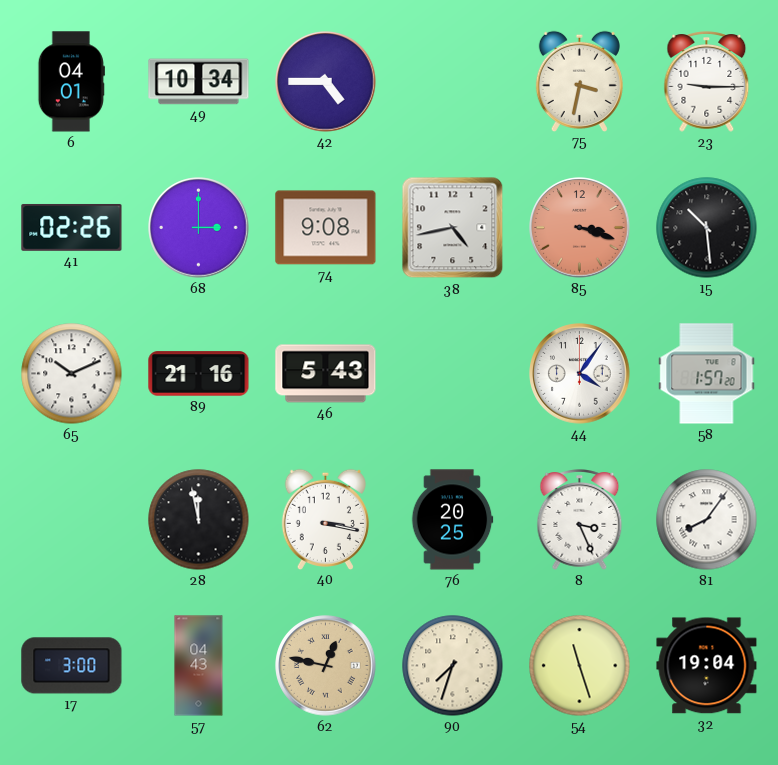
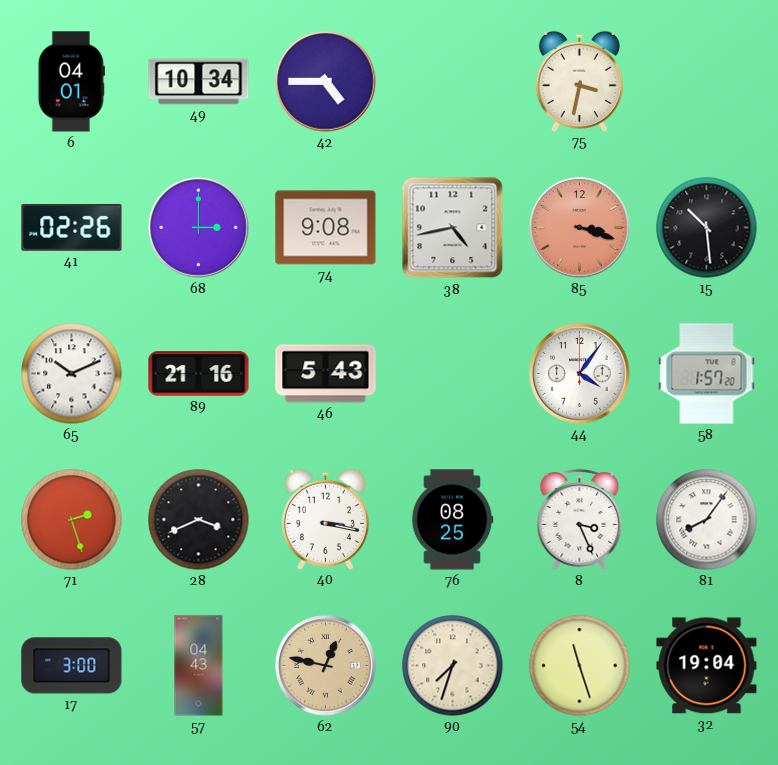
23: 9:15 -> none
71: none -> 2:27
28: 11:58 -> 3:41
76: 20:25 -> 08:25
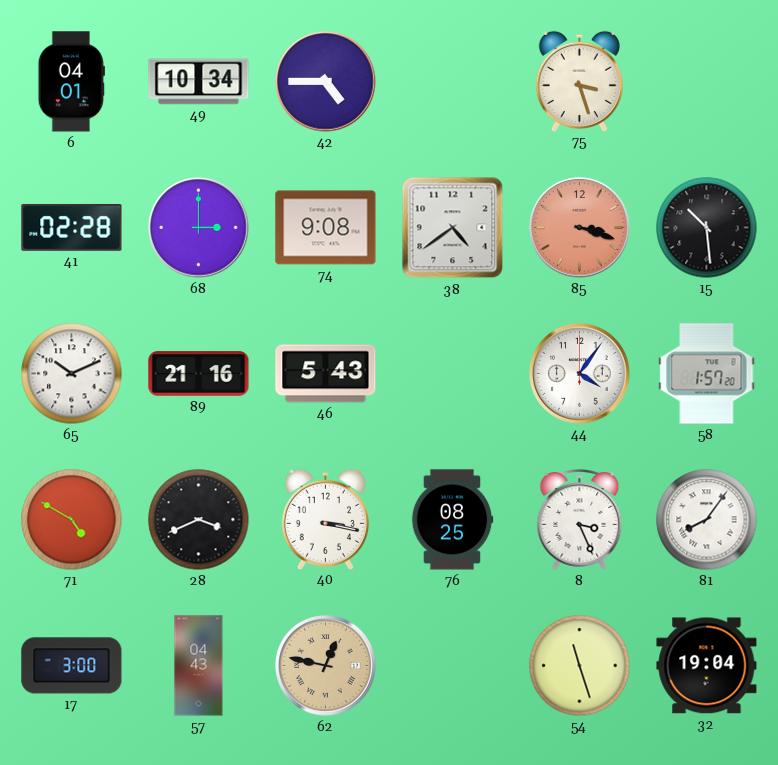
75: 3:32 -> 3:27
41: 02:26 -> 02:28
38: 4:43 -> 4:39
71: 2:27 -> 4:50
90: 7:33 -> none
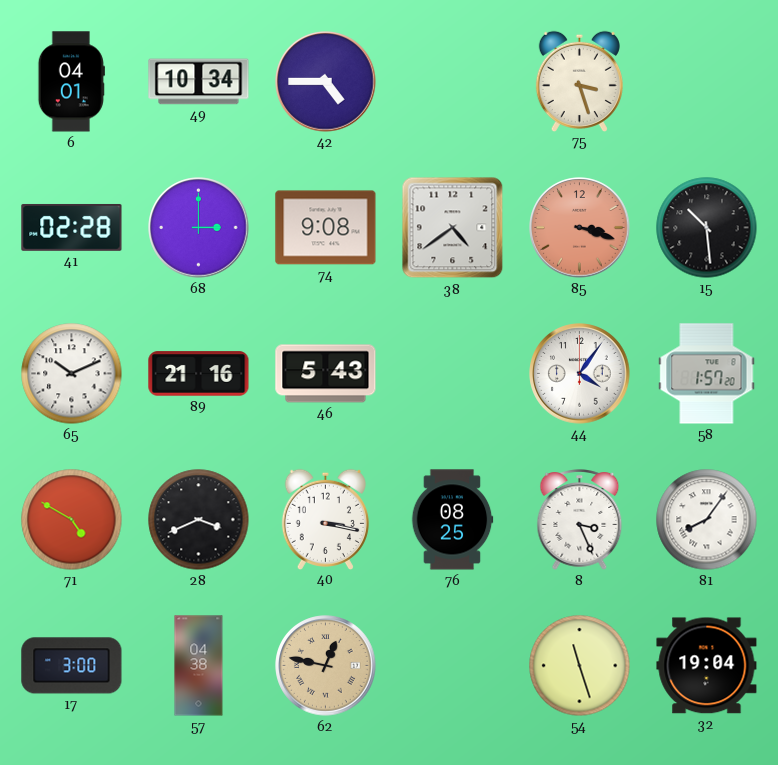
57: 04:43 -> 04:38
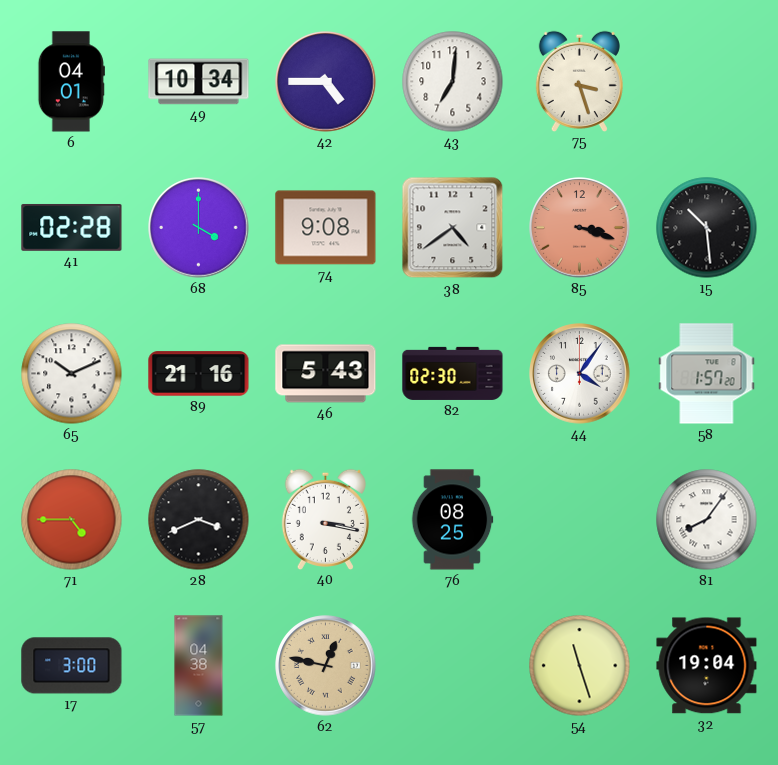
43: none -> 7:01
68: 3:00 -> 4:00
82: none -> 02:30
71: 4:50 -> 4:45
8: 3:26 -> none
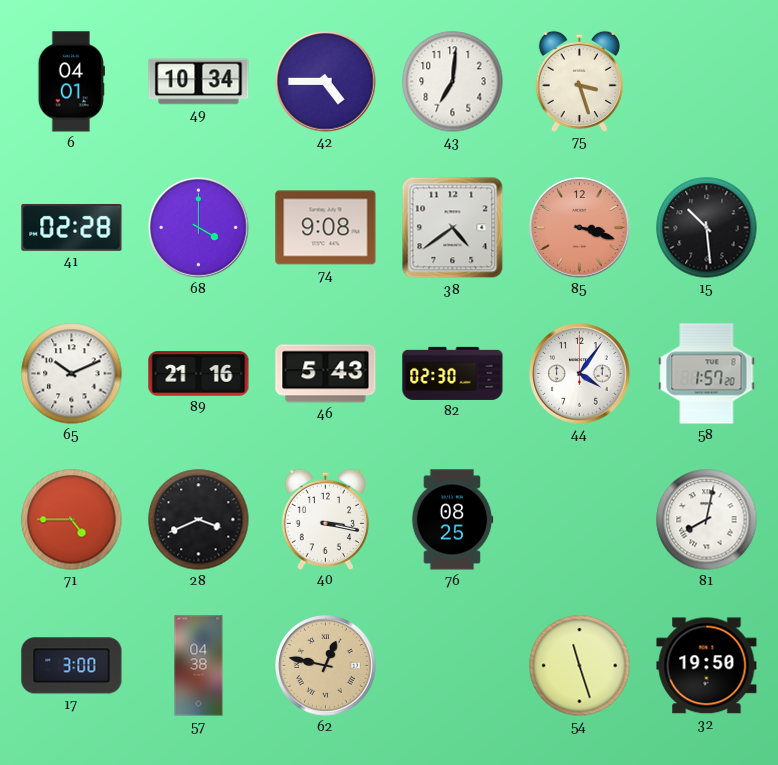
81: 8:06 -> 8:02
32: 19:04 -> 19:50
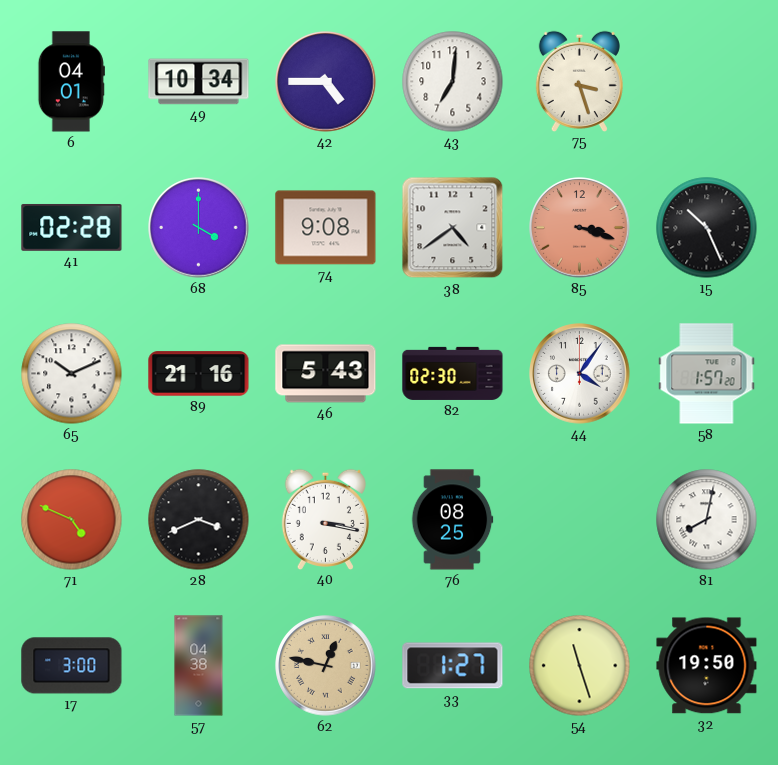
15: 10:29 -> 10:26
71: 4:45 -> 4:49
33: none -> 1:27
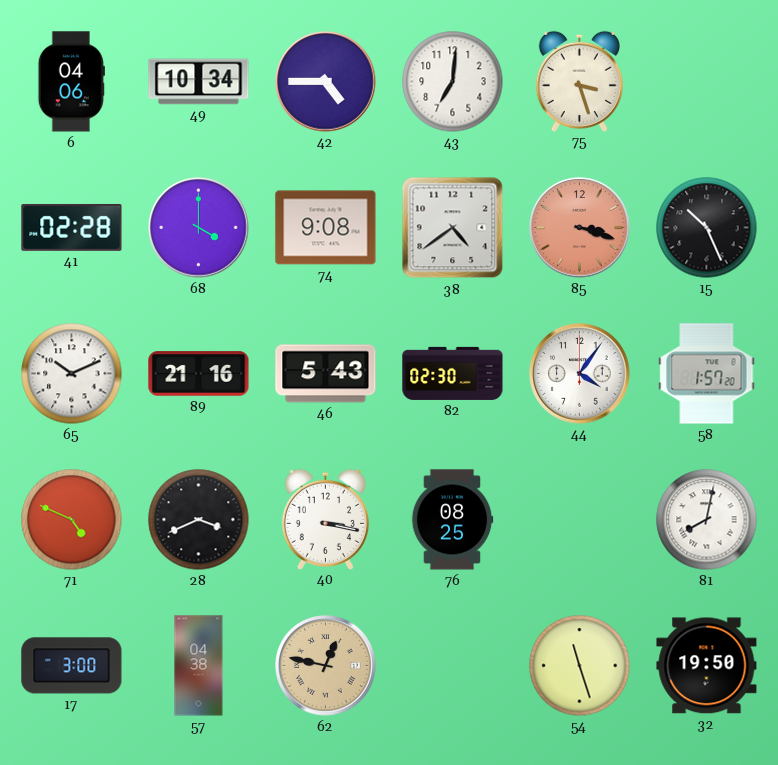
6: 04:01 -> 04:06
33: 1:27 -> none
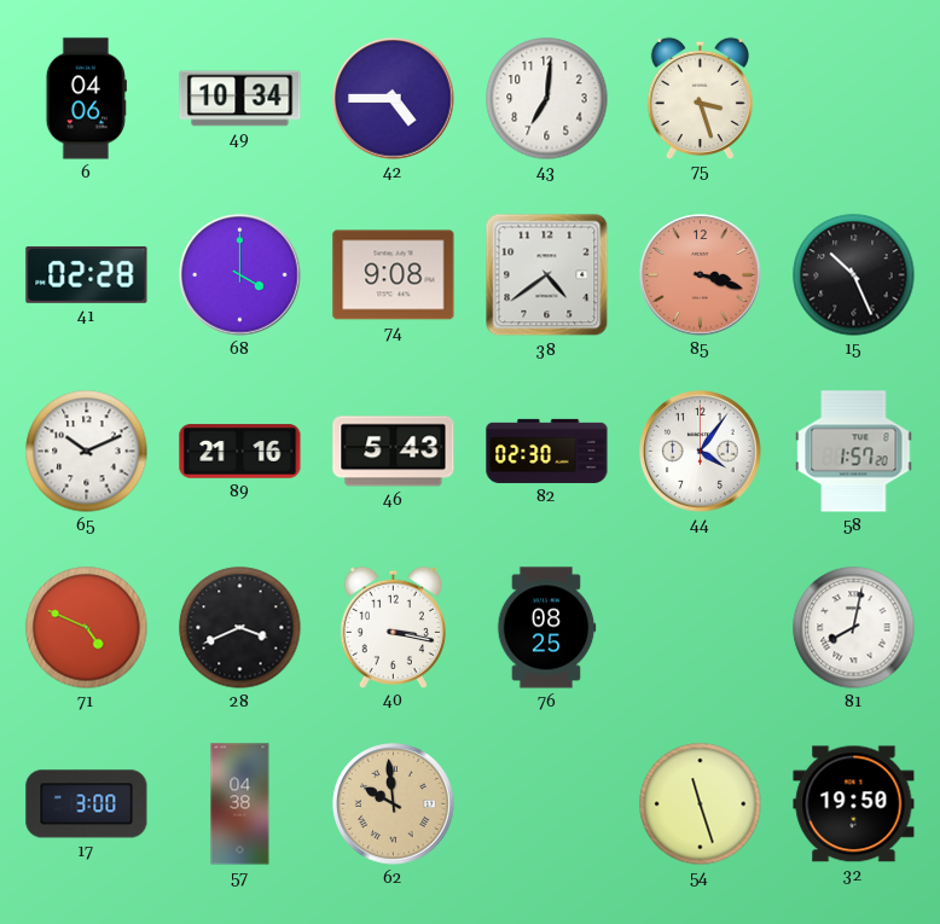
62: 12:47 -> 9:59
